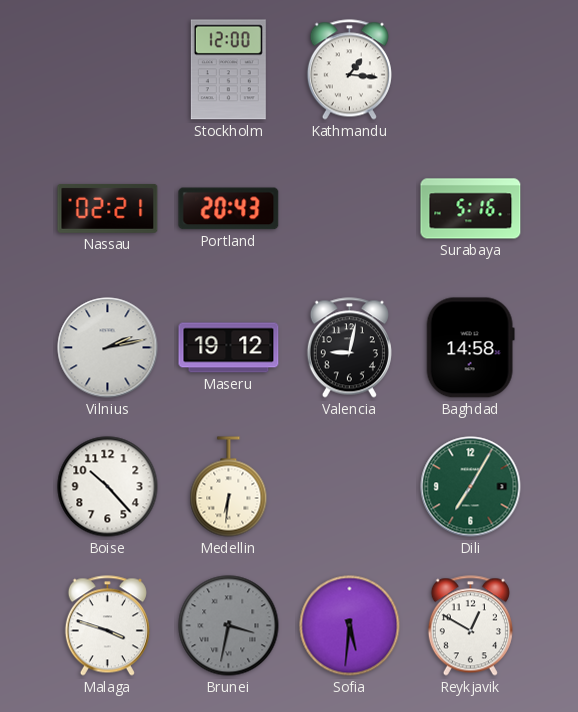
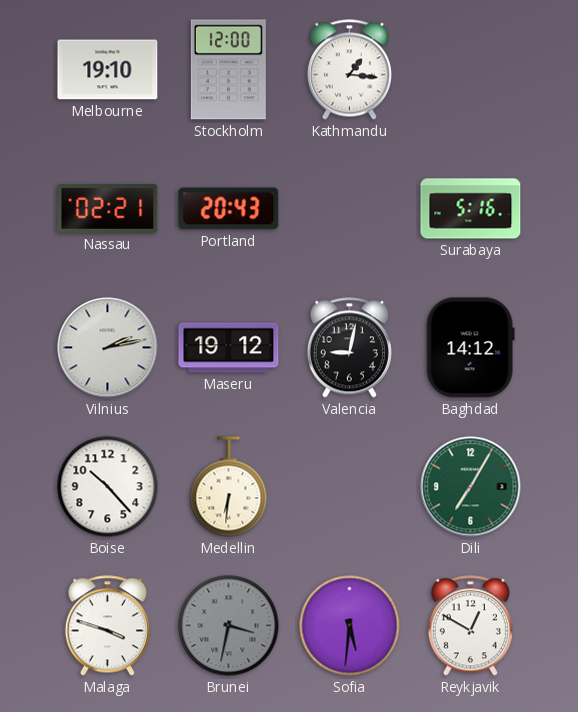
Melbourne: none -> 19:10
Baghdad: 14:58 -> 14:12
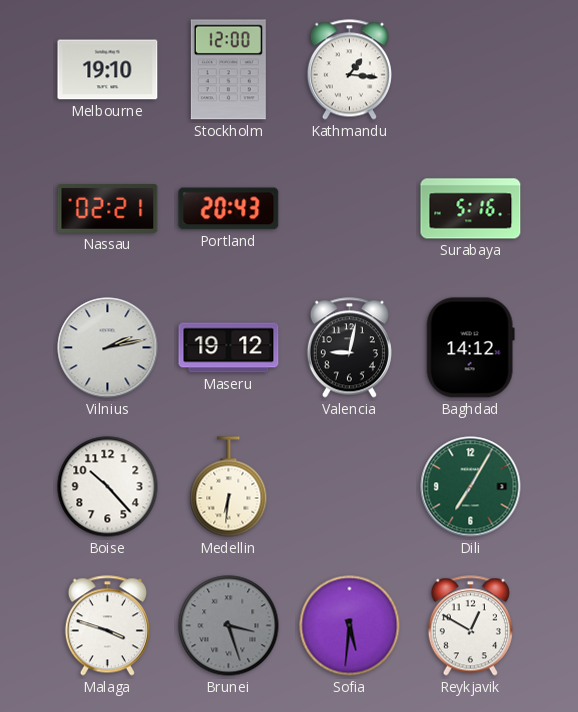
Brunei: 3:32 -> 3:27
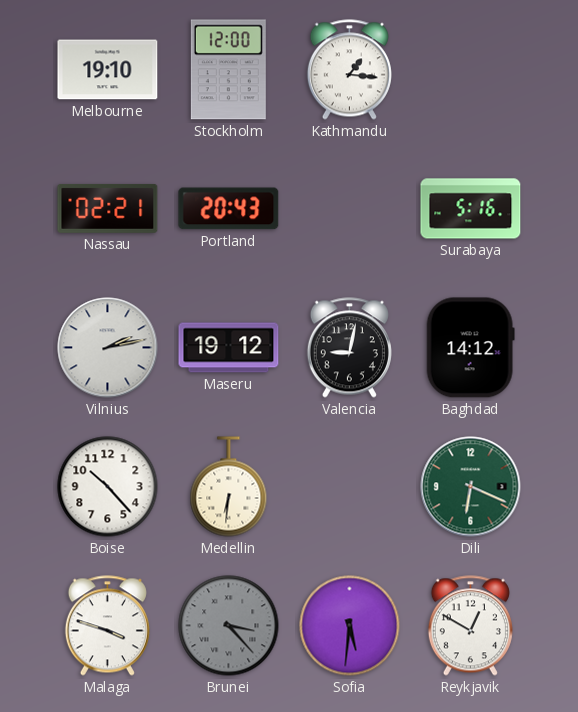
Dili: 7:05 -> 6:19
Brunei: 3:27 -> 3:23
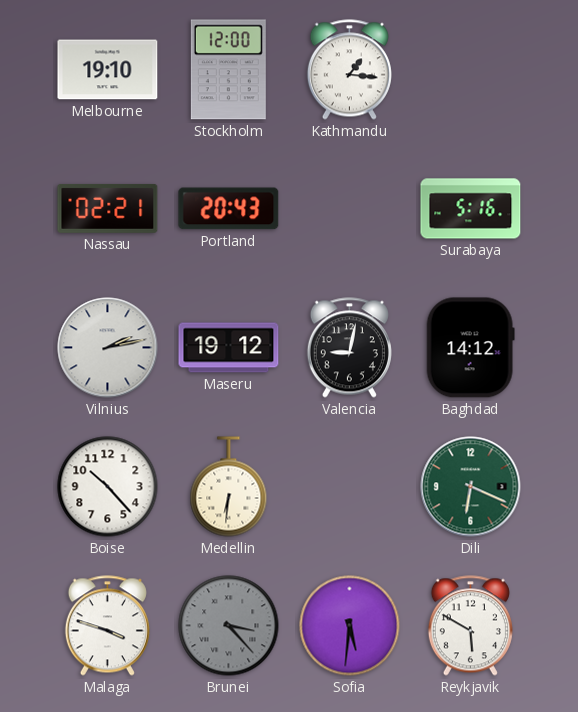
Reykjavik: 12:50 -> 5:50
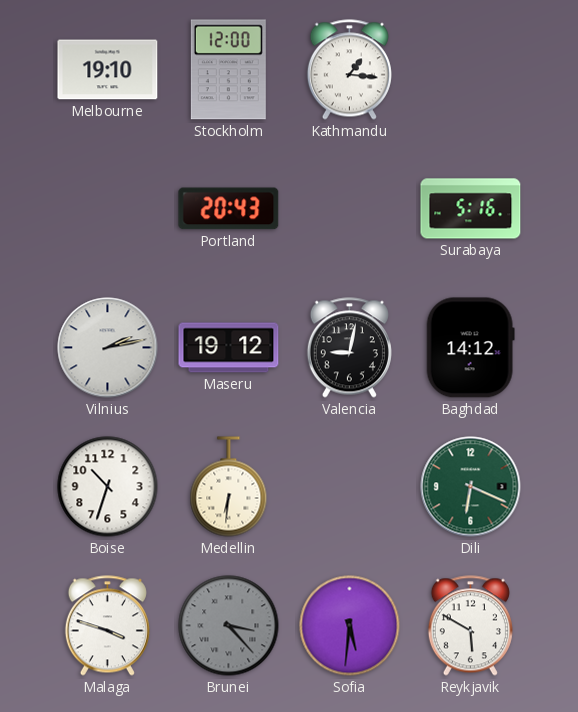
Nassau: 02:21 -> none
Boise: 10:23 -> 10:33
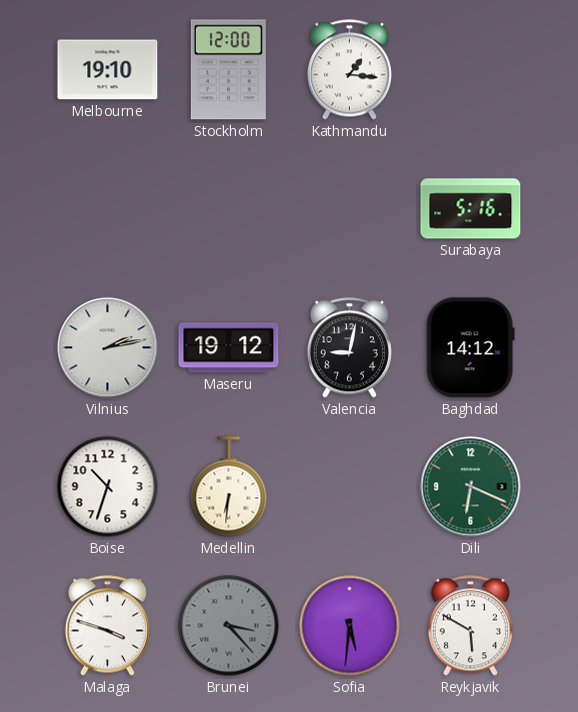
Portland: 20:43 -> none
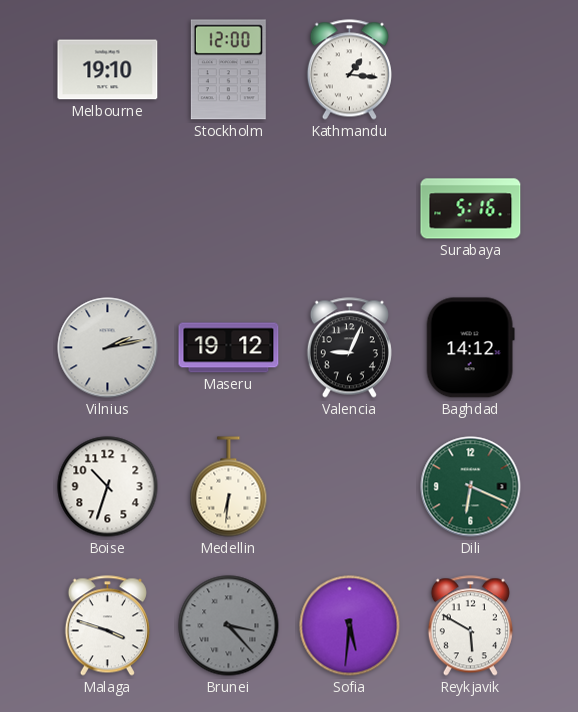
Valencia: 9:02 -> 9:04
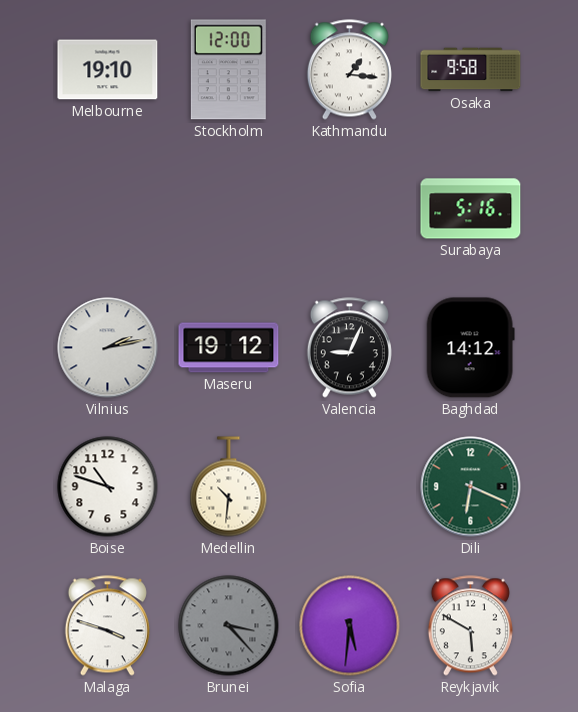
Osaka: none -> 9:58
Boise: 10:33 -> 10:48
Medellin: 6:31 -> 10:31
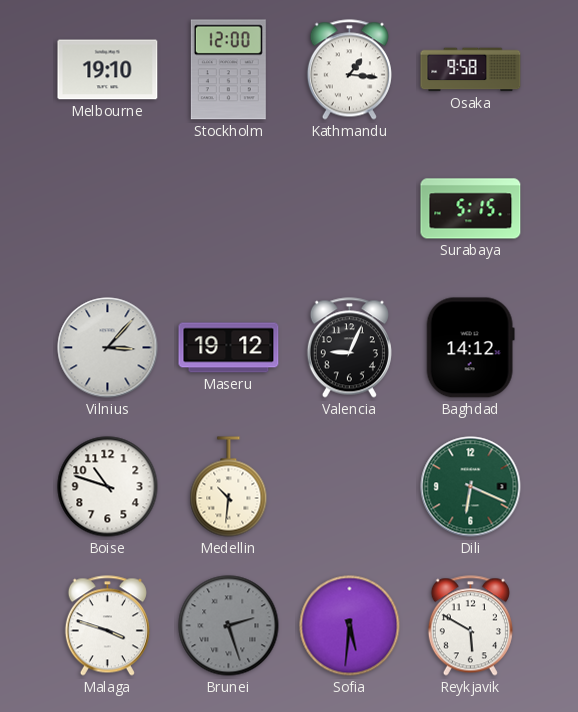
Surabaya: 5:16 -> 5:15
Vilnius: 2:13 -> 3:07
Brunei: 3:23 -> 2:27
